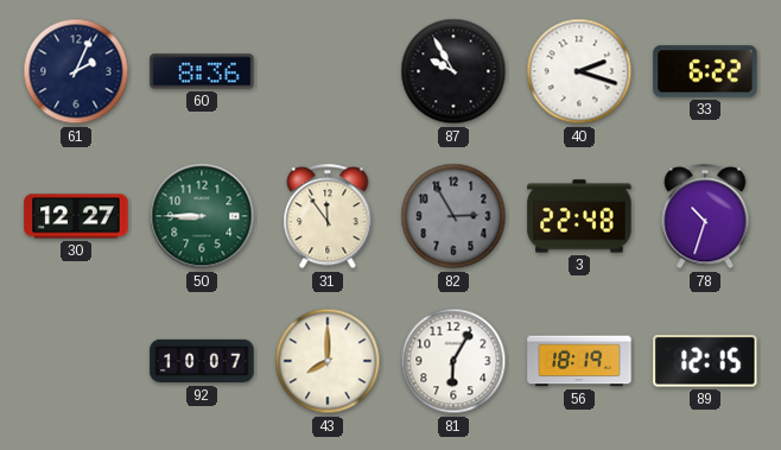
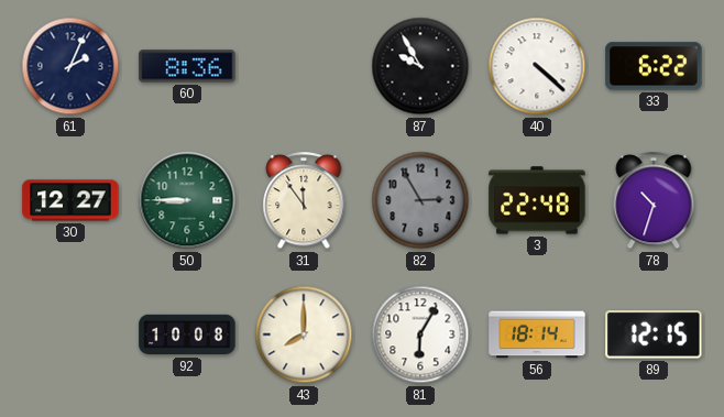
40: 2:18 -> 4:22
92: 10:07 -> 10:08
56: 18:19 -> 18:14
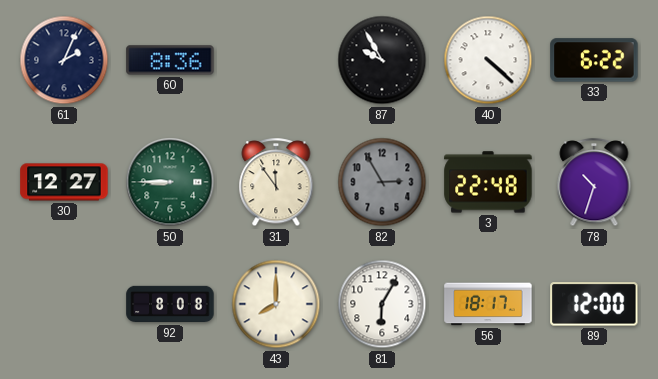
92: 10:08 -> 8:08
56: 18:14 -> 18:17
89: 12:15 -> 12:00
